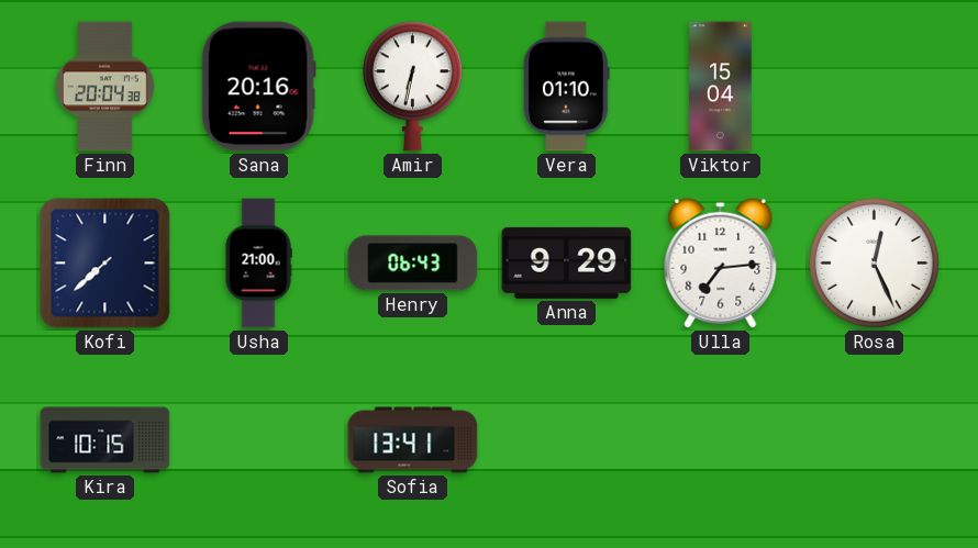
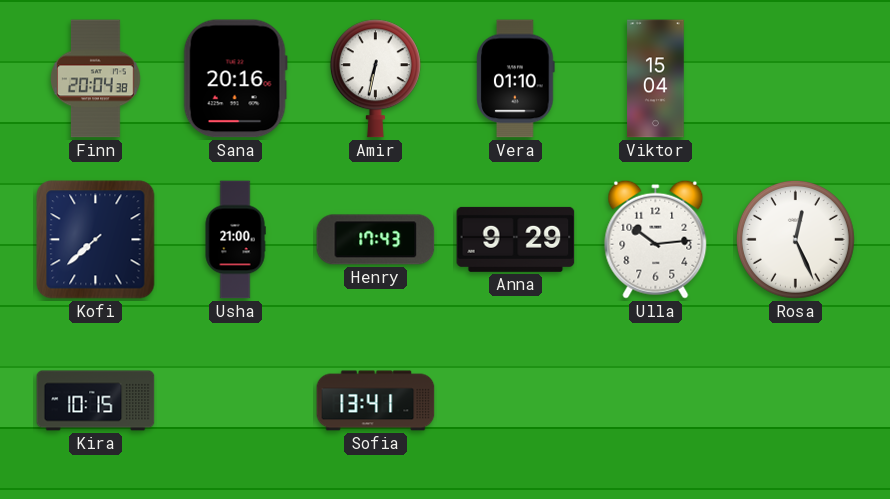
Henry: 06:43 -> 17:43
Ulla: 7:14 -> 10:14
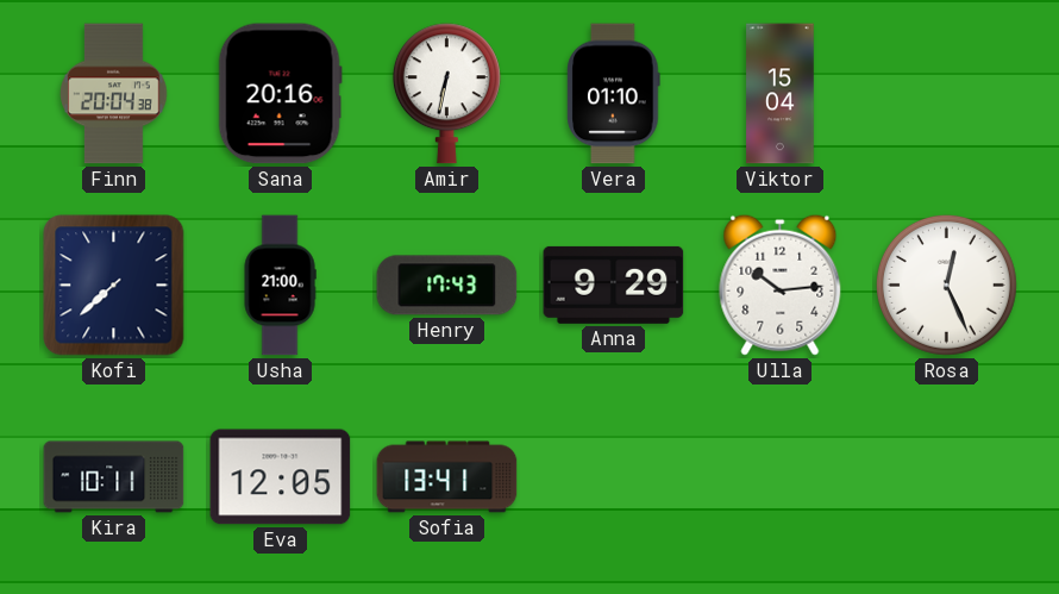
Kira: 10:15 -> 10:11
Eva: none -> 12:05
